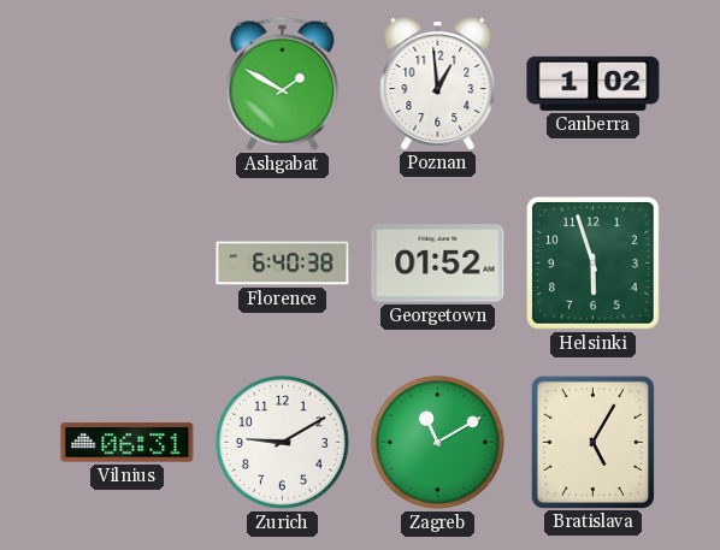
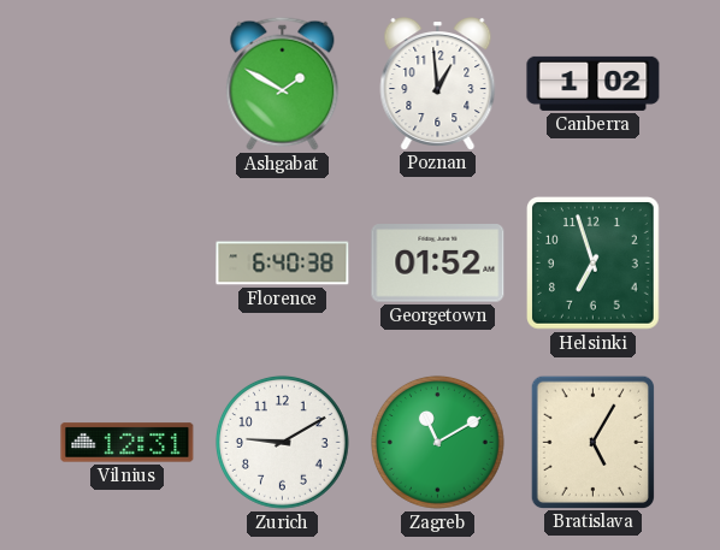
Helsinki: 5:57 -> 6:57
Vilnius: 06:31 -> 12:31
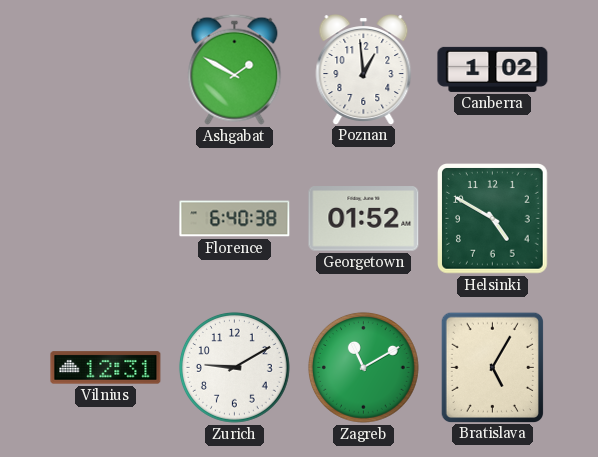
Helsinki: 6:57 -> 4:50
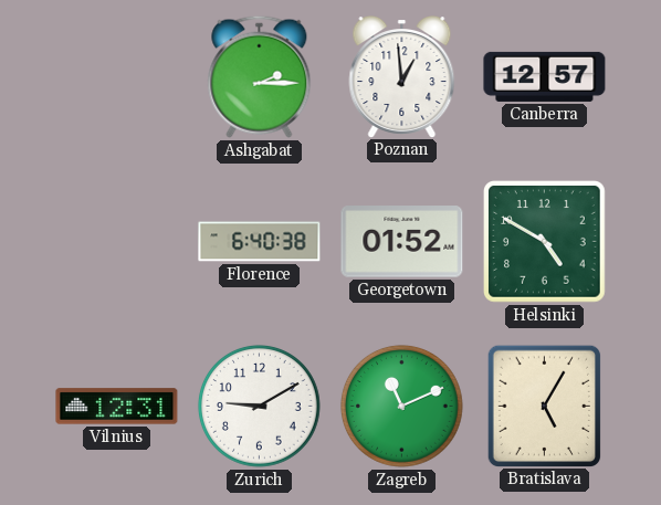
Ashgabat: 1:50 -> 2:15
Canberra: 1:02 -> 12:57
Zagreb: 11:10 -> 11:11
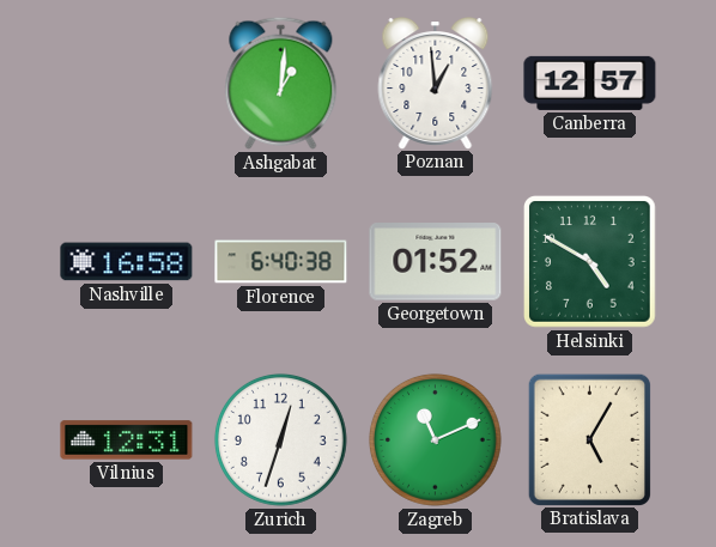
Ashgabat: 2:15 -> 1:01
Nashville: none -> 16:58
Zurich: 9:10 -> 12:33
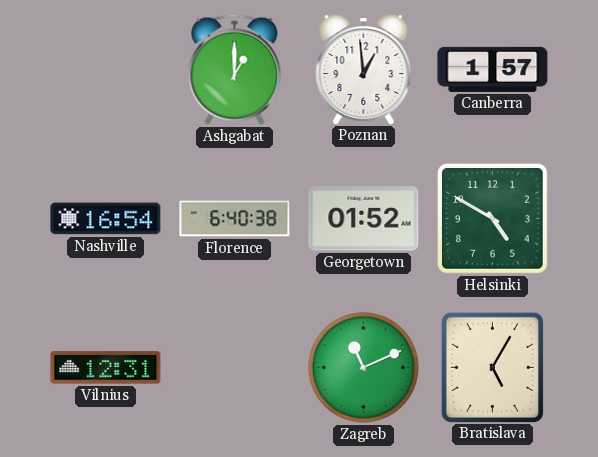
Ashgabat: 1:01 -> 1:00
Canberra: 12:57 -> 1:57
Nashville: 16:58 -> 16:54
Zurich: 12:33 -> none
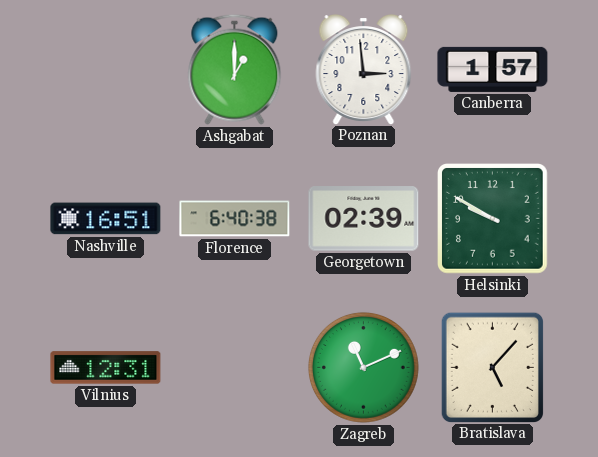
Poznan: 12:59 -> 2:59
Nashville: 16:54 -> 16:51
Georgetown: 01:52 -> 02:39
Helsinki: 4:50 -> 9:50
Bratislava: 5:05 -> 5:07
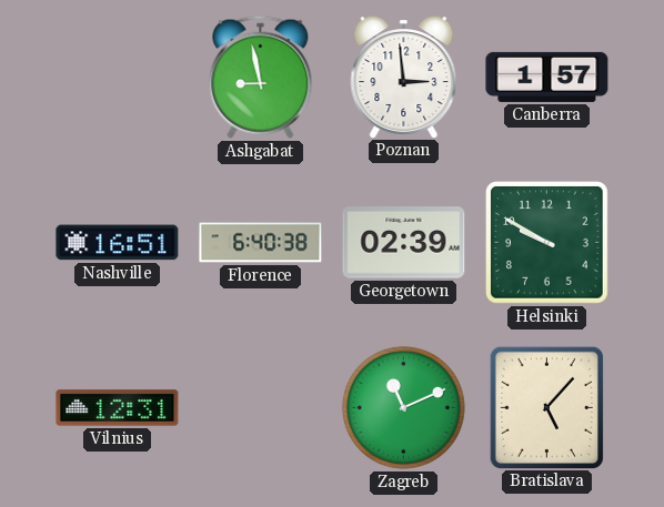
Ashgabat: 1:00 -> 8:58
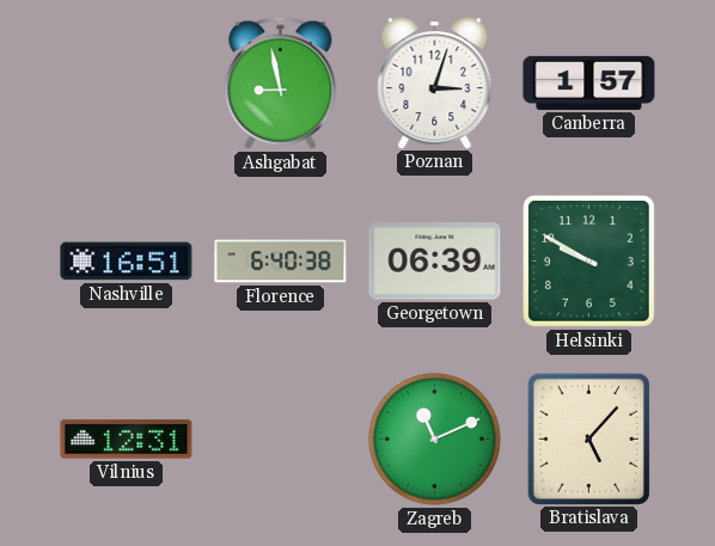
Poznan: 2:59 -> 3:03
Georgetown: 02:39 -> 06:39
